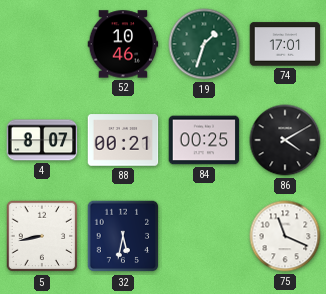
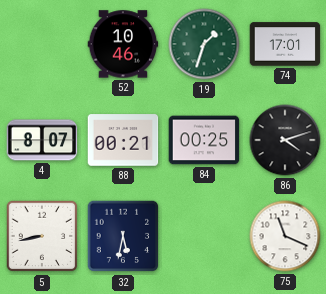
86: 4:10 -> 4:12
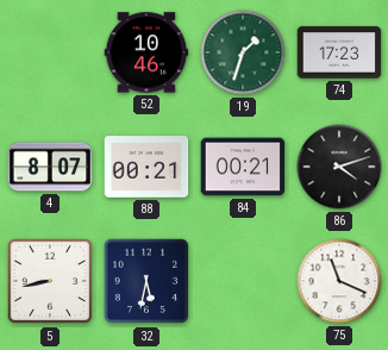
74: 17:01 -> 17:23
84: 00:25 -> 00:21
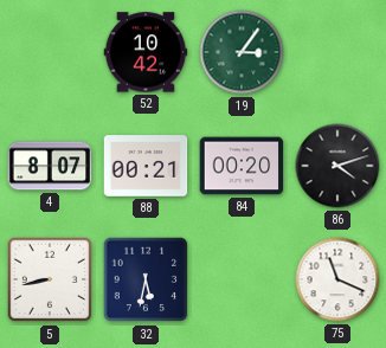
52: 10:46 -> 10:42
19: 1:33 -> 3:06
74: 17:23 -> none
84: 00:21 -> 00:20
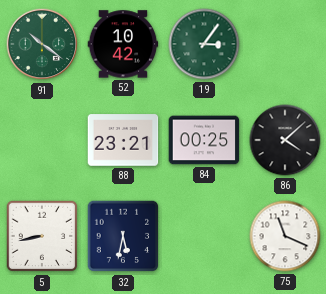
91: none -> 10:21
4: 8:07 -> none
88: 00:21 -> 23:21
84: 00:20 -> 00:25
86: 4:12 -> 4:08
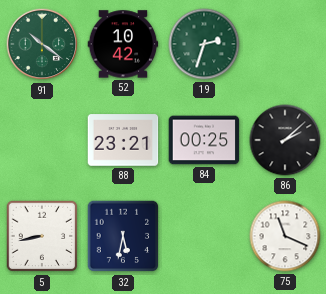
19: 3:06 -> 2:33
86: 4:08 -> 2:08
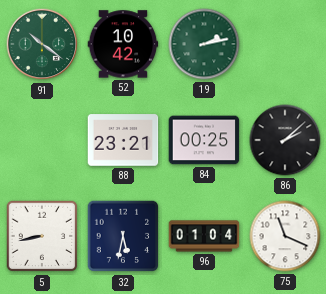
19: 2:33 -> 2:13
96: none -> 01:04
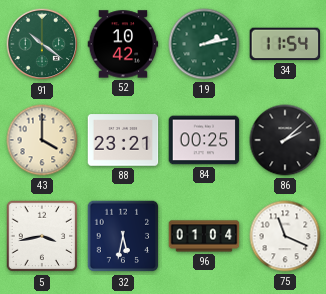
34: none -> 11:54
43: none -> 4:00
5: 8:43 -> 3:43
